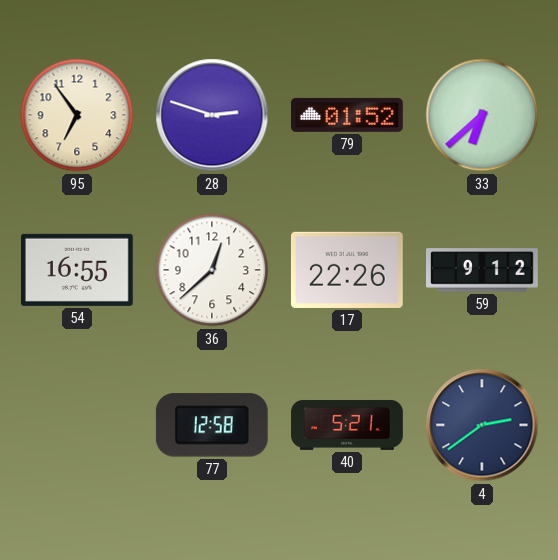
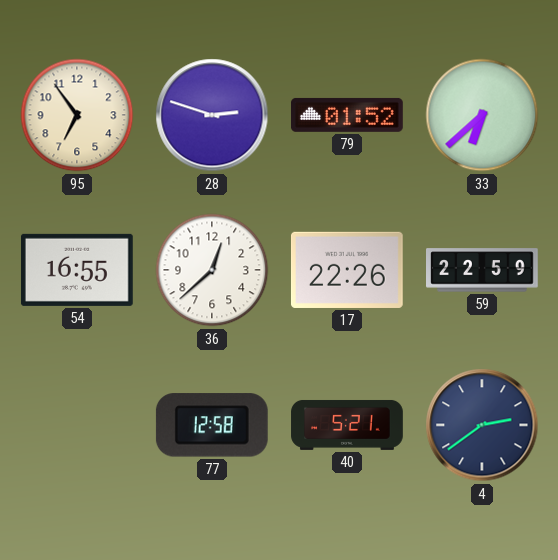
59: 9:12 -> 22:59
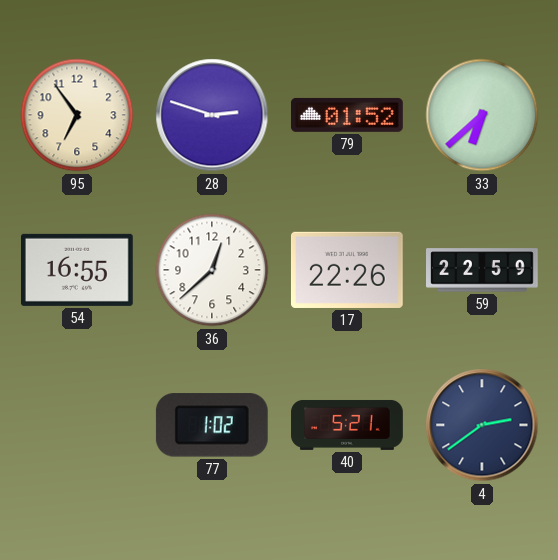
77: 12:58 -> 1:02
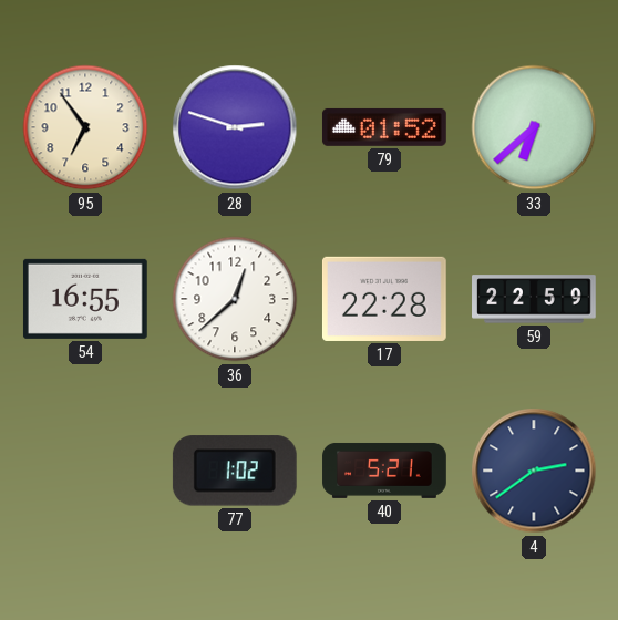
17: 22:26 -> 22:28
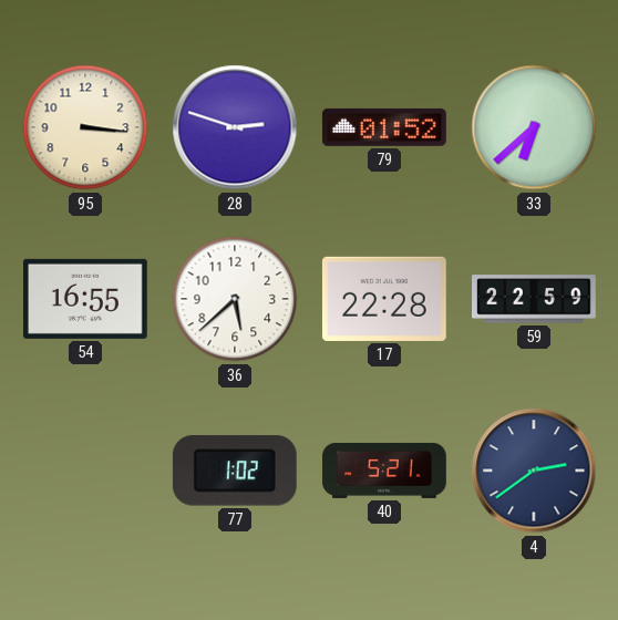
95: 6:54 -> 3:16
36: 12:38 -> 5:38
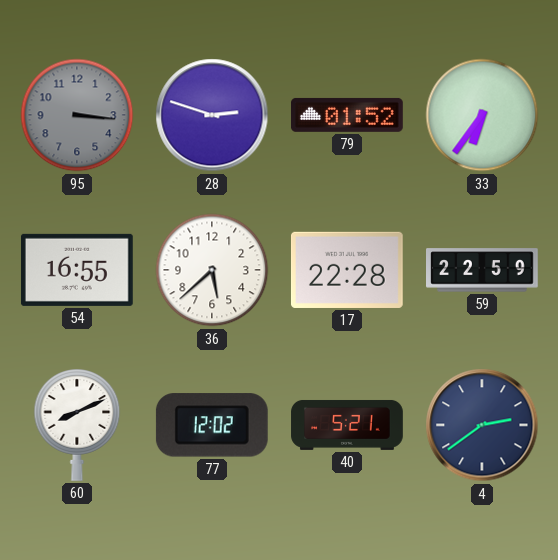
95 dial: cream -> grey
33: 6:38 -> 6:36
60: none -> 8:11
77: 1:02 -> 12:02
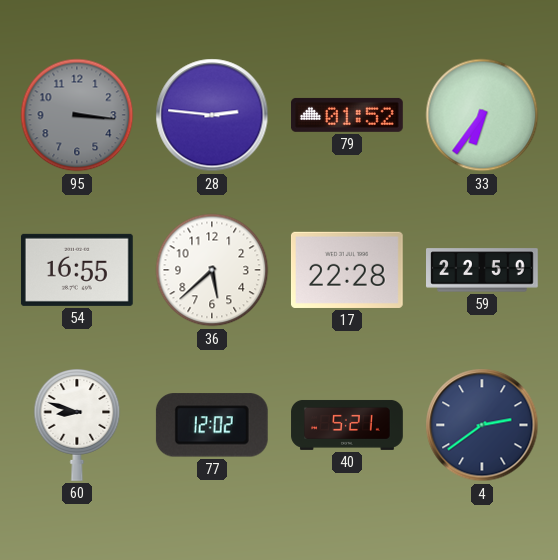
28: 2:48 -> 2:46
60: 8:11 -> 8:48
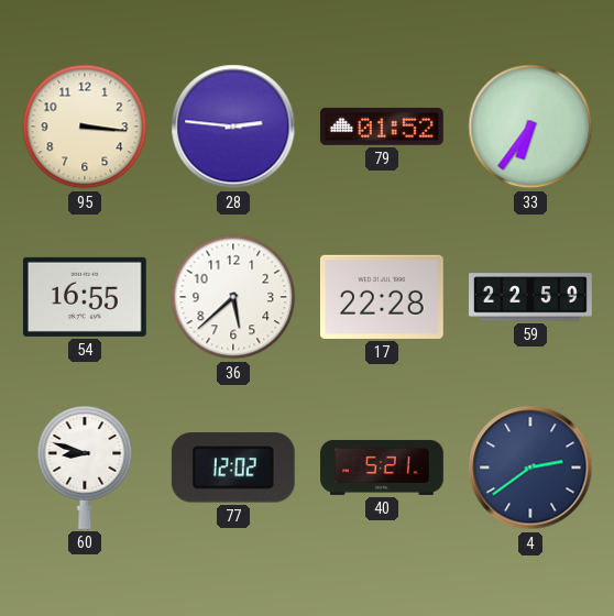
95 dial: grey -> cream
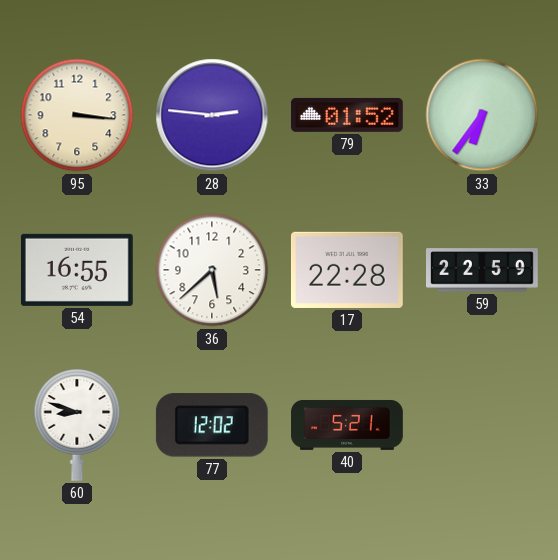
4: 2:39 -> none
